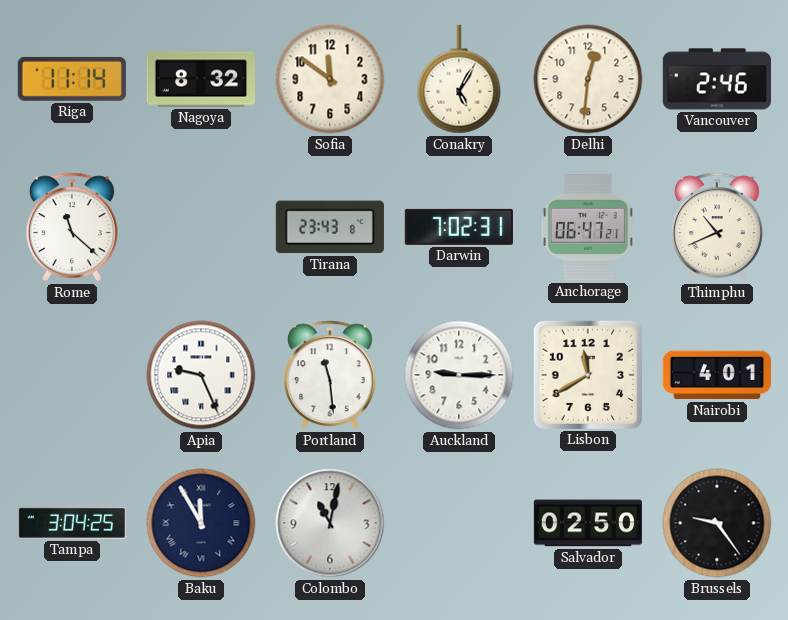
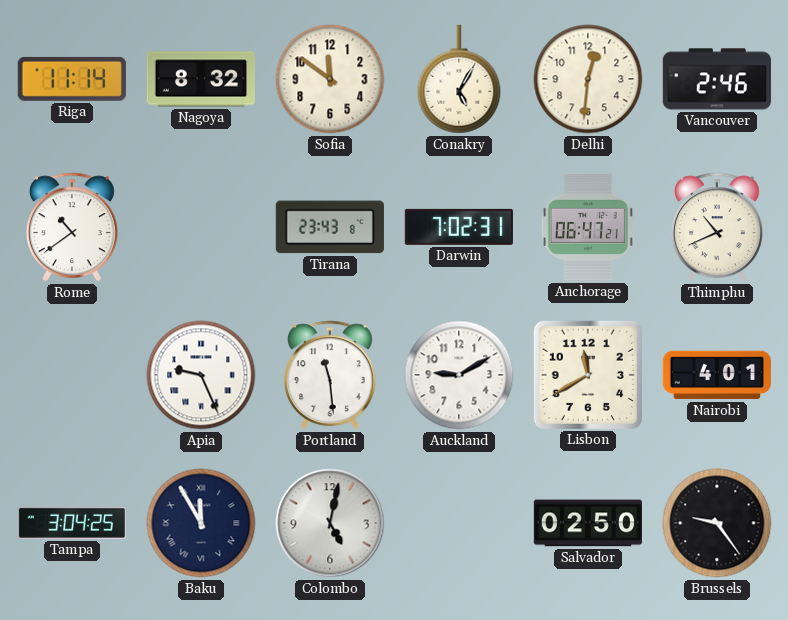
Rome: 11:22 -> 10:39
Auckland: 9:15 -> 9:10
Colombo: 11:02 -> 5:02
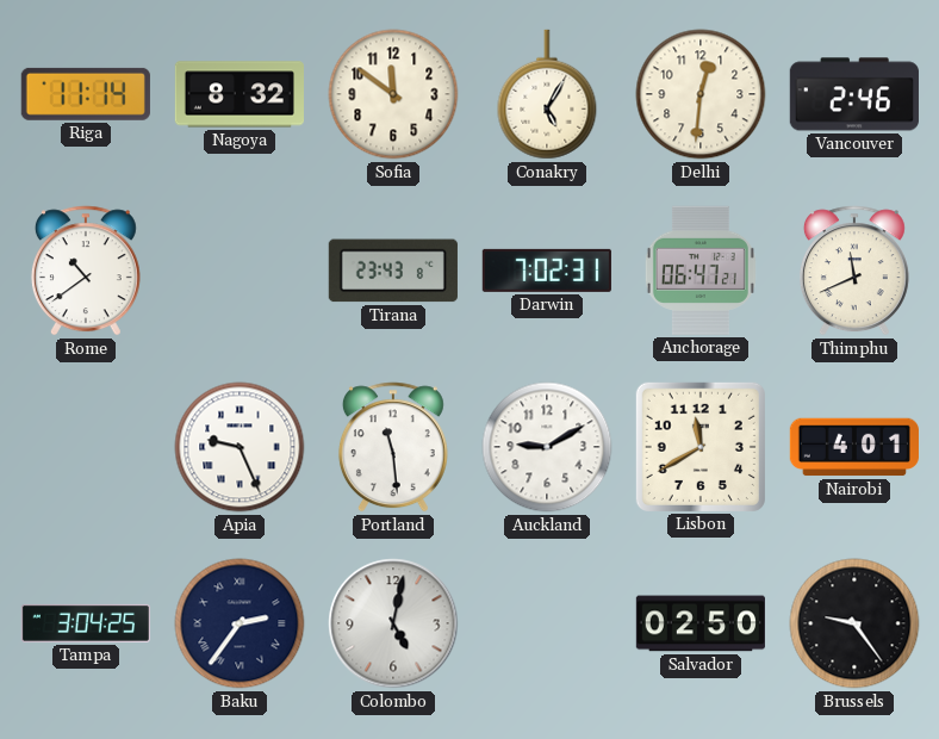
Thimphu: 10:41 -> 11:41
Baku: 11:55 -> 2:36
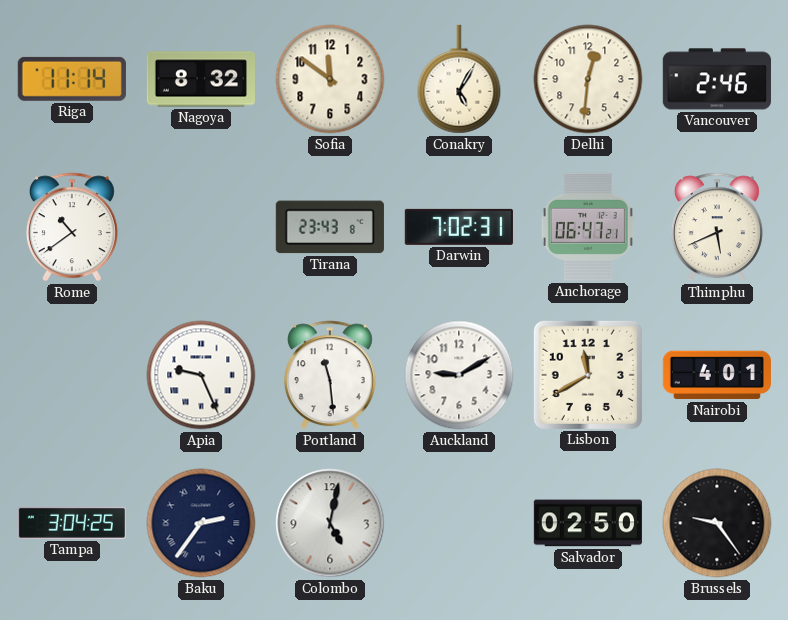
Thimphu: 11:41 -> 5:41
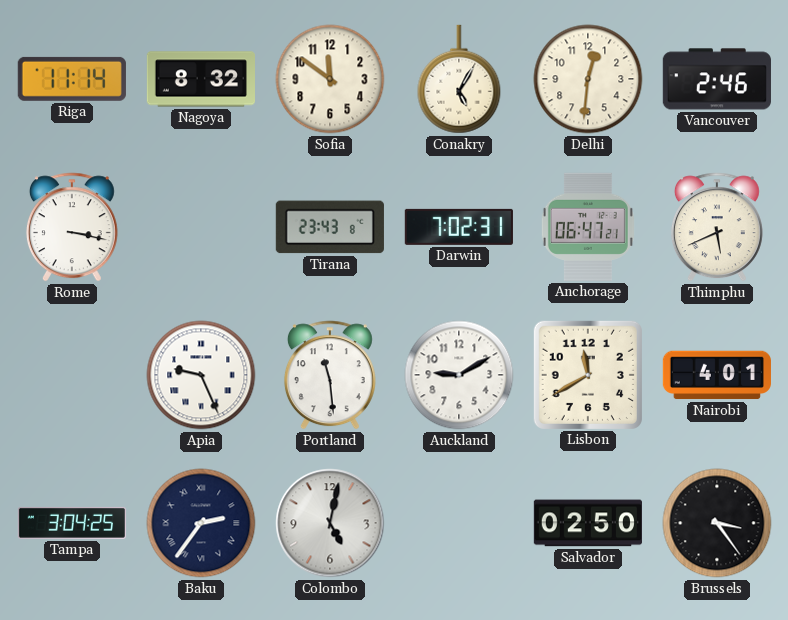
Rome: 10:39 -> 3:17
Brussels: 9:24 -> 3:24
